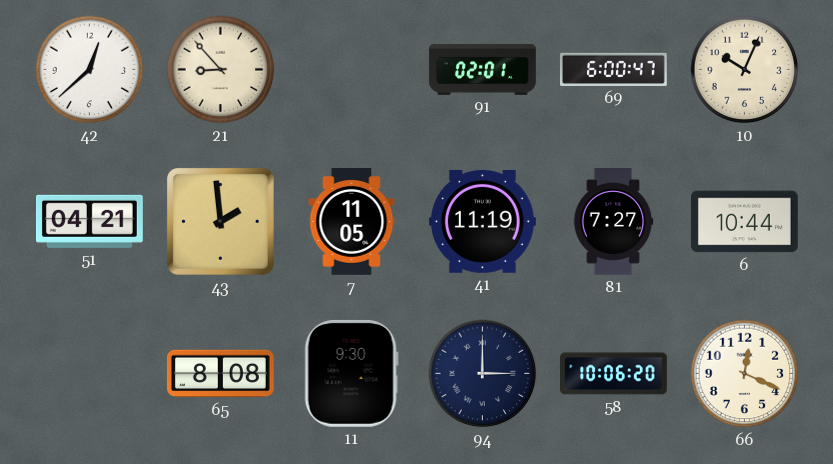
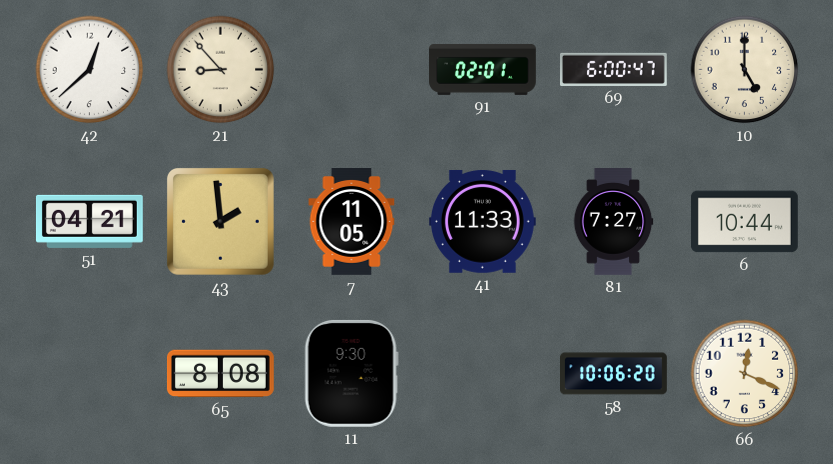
10: 10:04 -> 5:00
41: 11:19 -> 11:33
94: 3:00 -> none
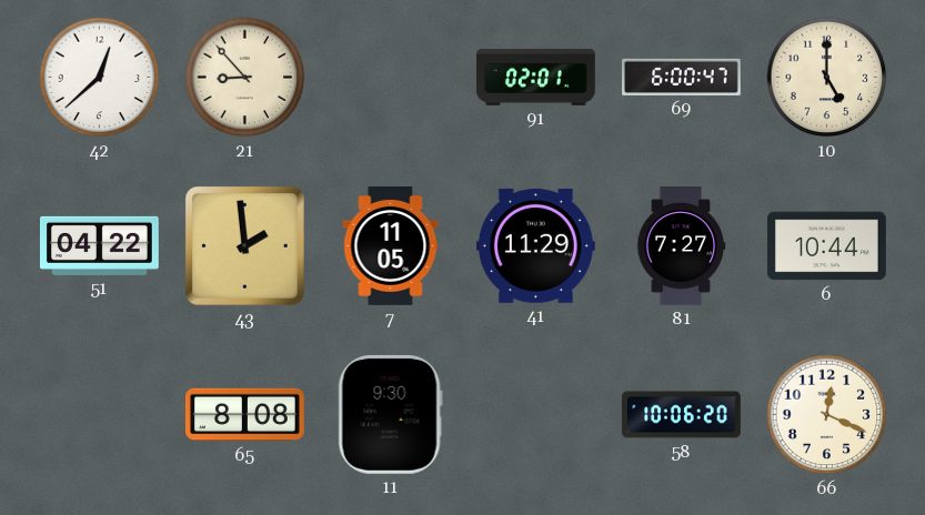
51: 04:21 -> 04:22
41: 11:33 -> 11:29
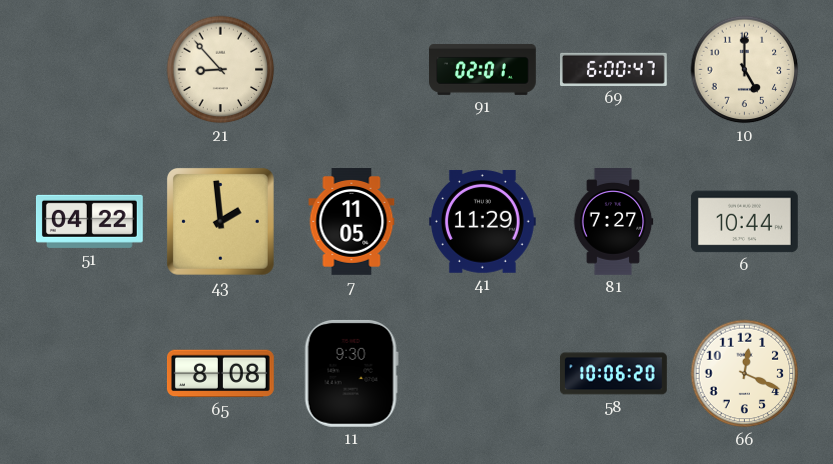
42: 12:38 -> none
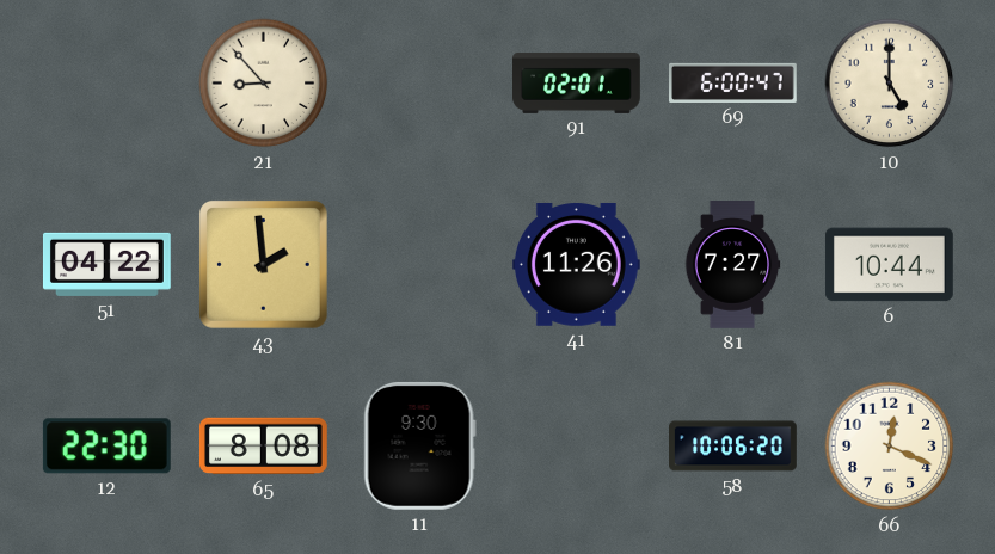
7: 11:05 -> none
41: 11:29 -> 11:26
12: none -> 22:30
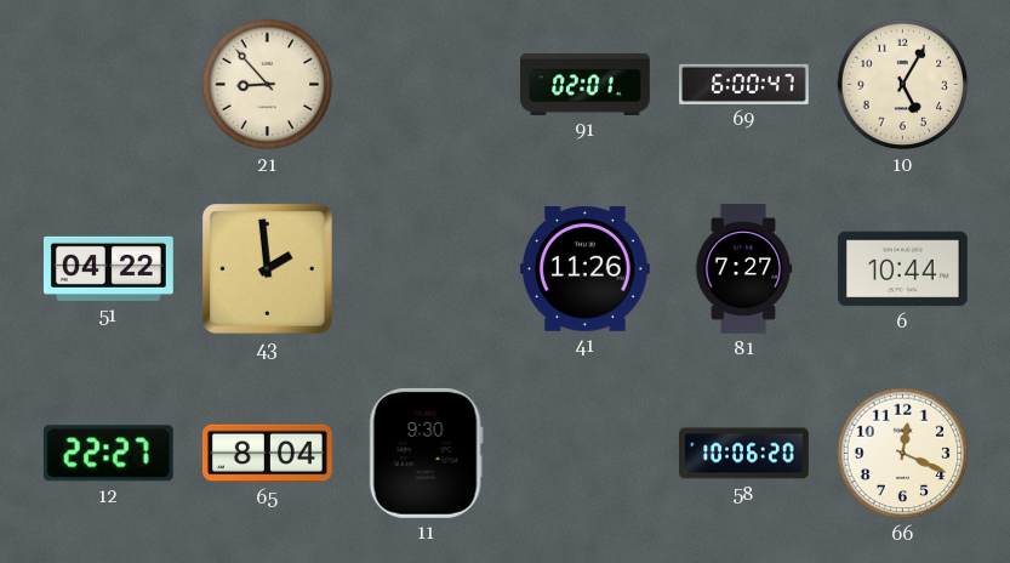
10: 5:00 -> 5:05
12: 22:30 -> 22:27
65: 8:08 -> 8:04
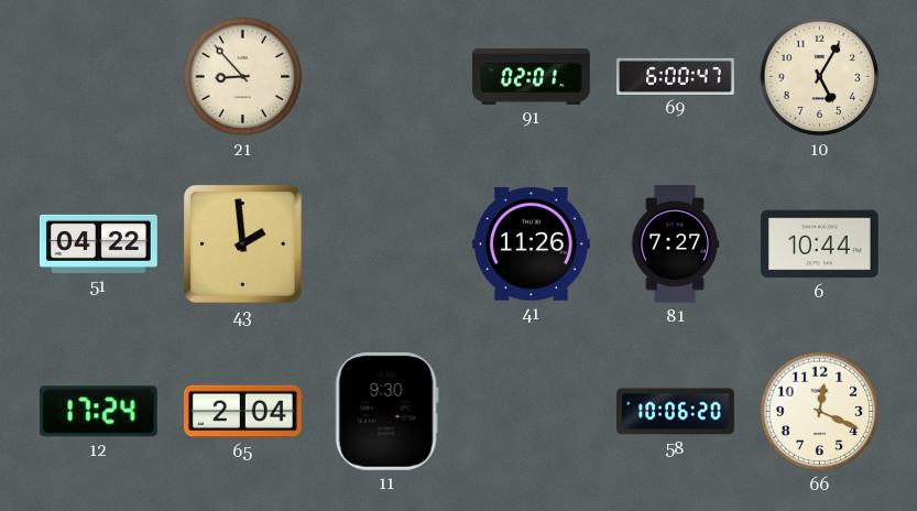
12: 22:27 -> 17:24
65: 8:04 -> 2:04
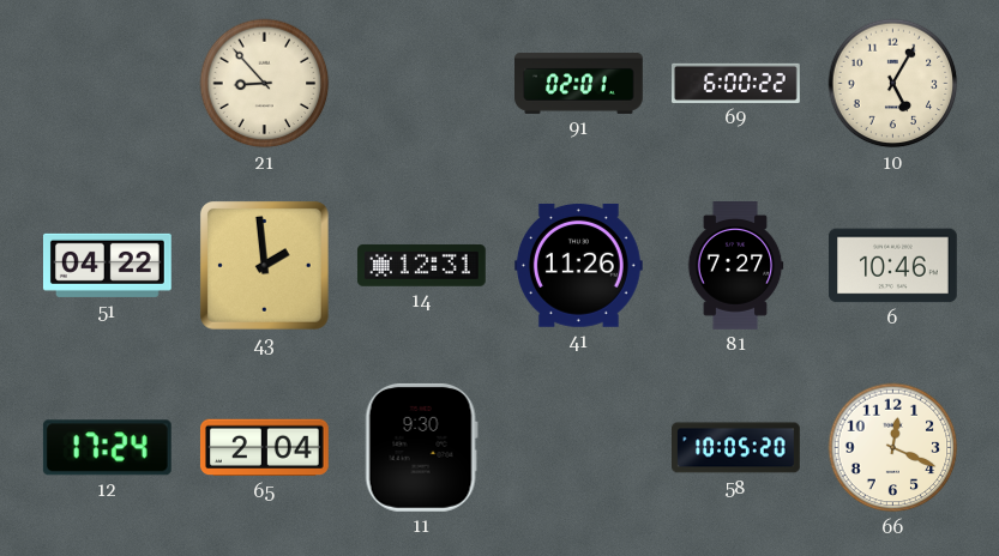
69: 6:00:47 -> 6:00:22
14: none -> 12:31
6: 10:44 -> 10:46
58: 10:06 -> 10:05
